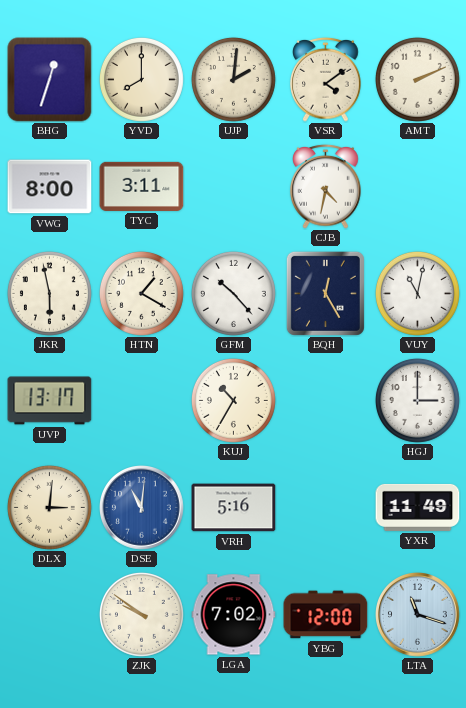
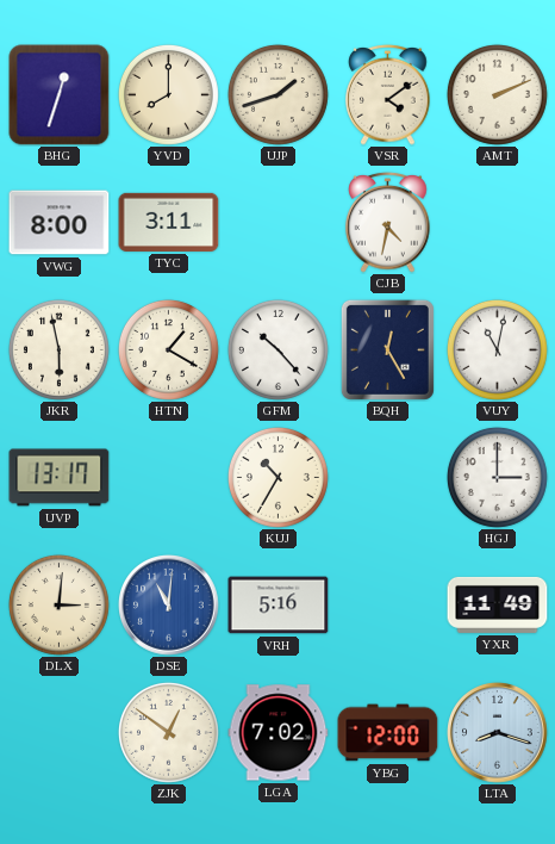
UJP: 2:01 -> 1:42
ZJK: 9:51 -> 12:51
LTA: 11:18 -> 8:18
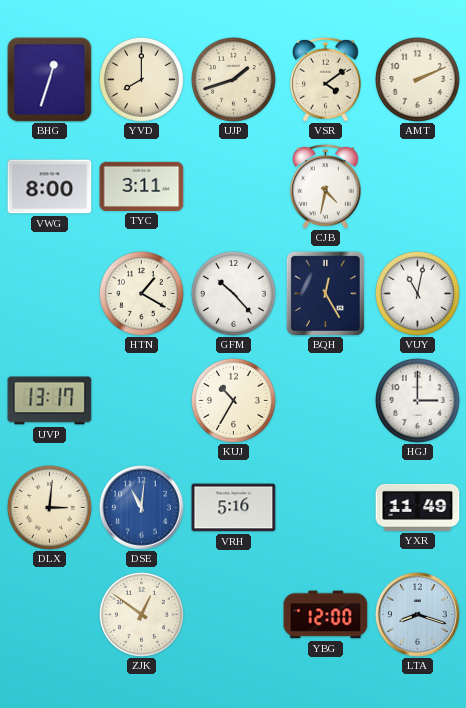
JKR: 5:58 -> none
LGA: 7:02 -> none
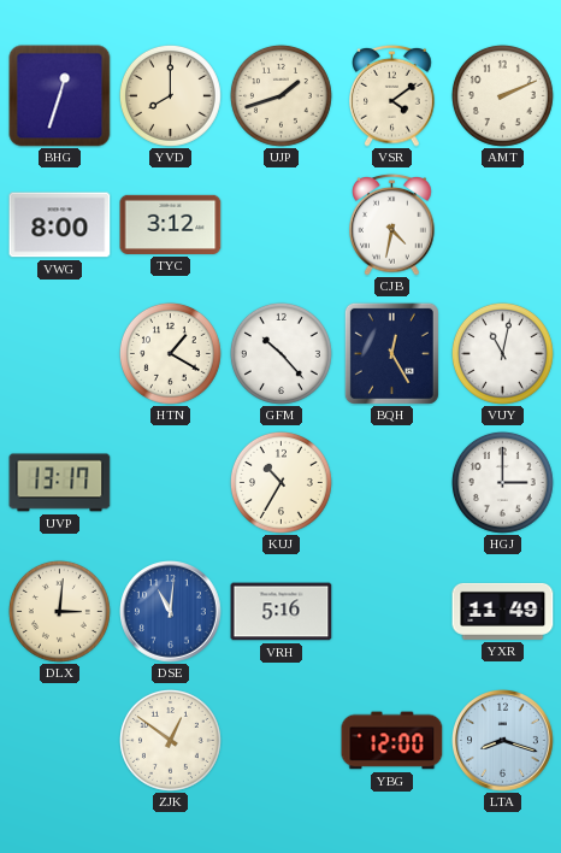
TYC: 3:11 -> 3:12
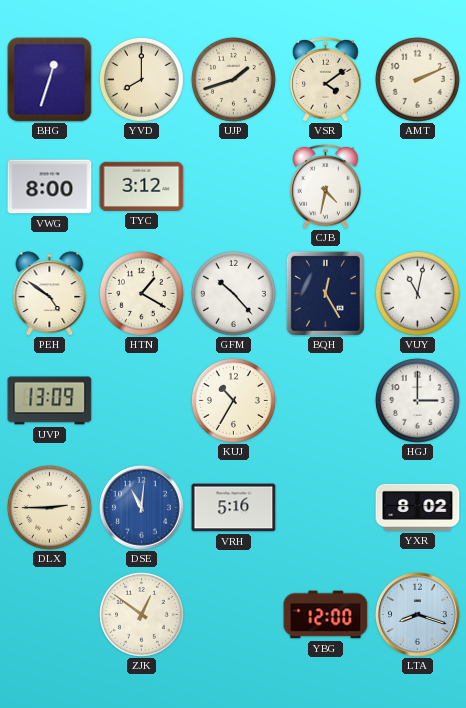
PEH: none -> 4:51
UVP: 13:17 -> 13:09
DLX: 3:01 -> 2:45
YXR: 11:49 -> 8:02
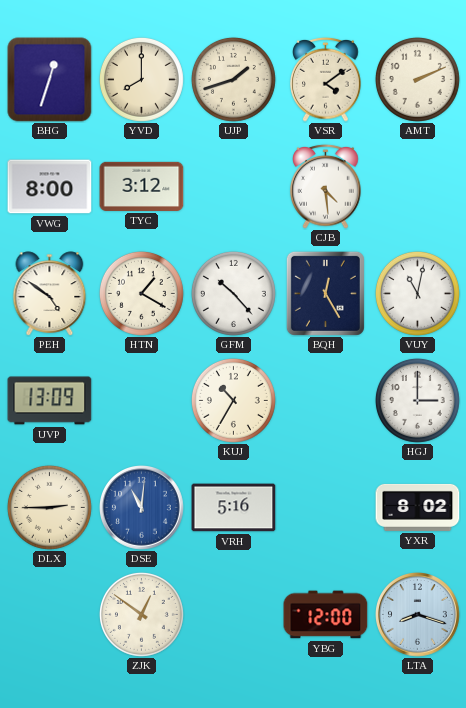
CJB: 4:32 -> 4:29
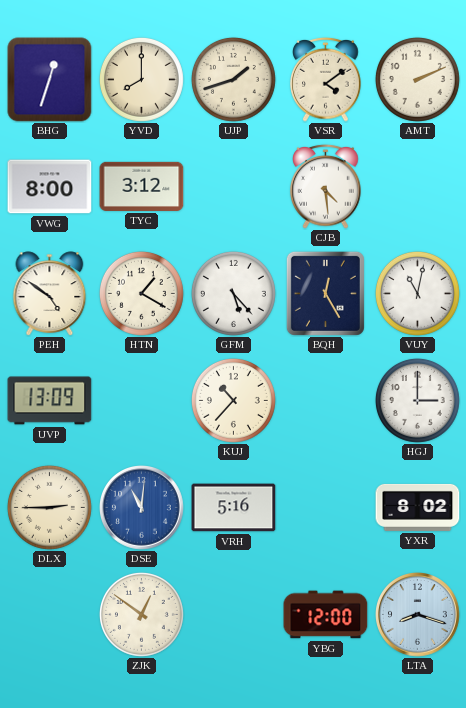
GFM: 10:23 -> 5:23
KUJ: 10:35 -> 10:37
